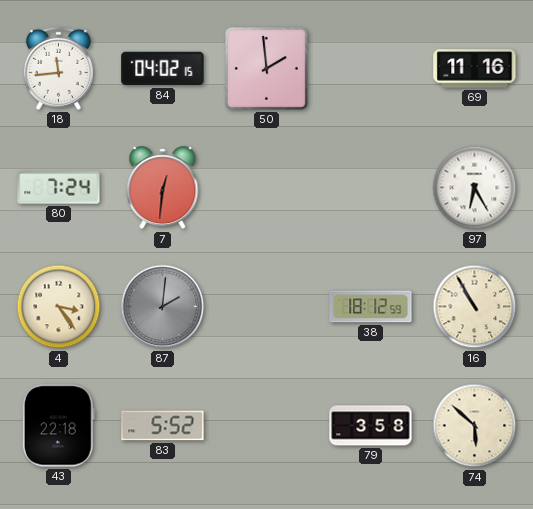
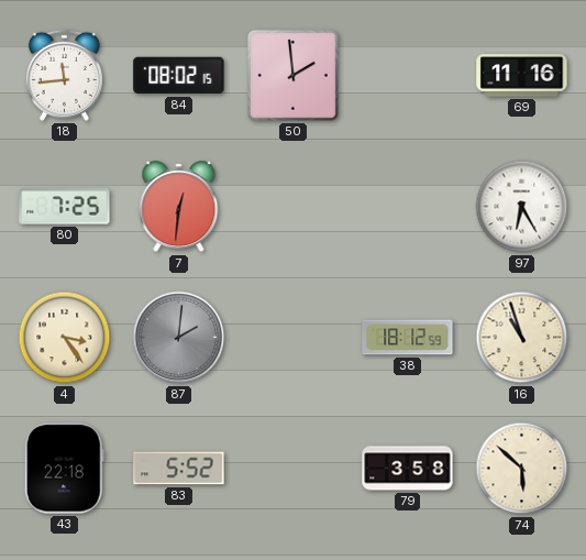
84: 04:02 -> 08:02
80: 7:24 -> 7:25
16: 10:55 -> 10:57
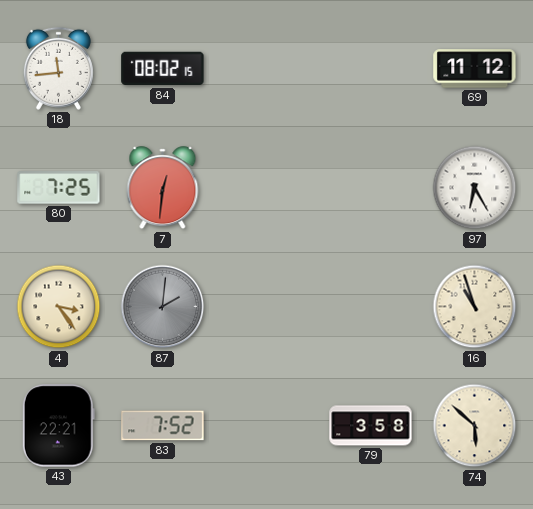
50: 1:59 -> none
69: 11:16 -> 11:12
38: 18:12 -> none
43: 22:18 -> 22:21
83: 5:52 -> 7:52
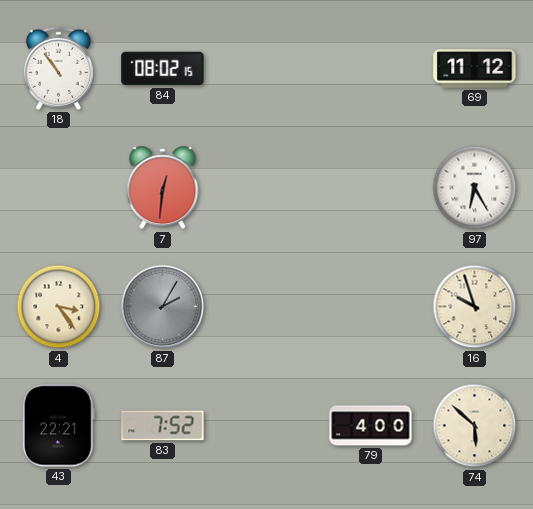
18: 11:44 -> 10:54
80: 7:25 -> none
87: 2:01 -> 2:05
16: 10:57 -> 9:57
79: 3:58 -> 4:00
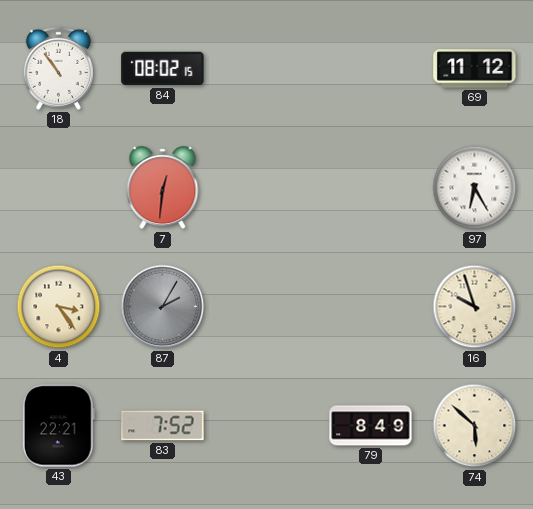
79: 4:00 -> 8:49
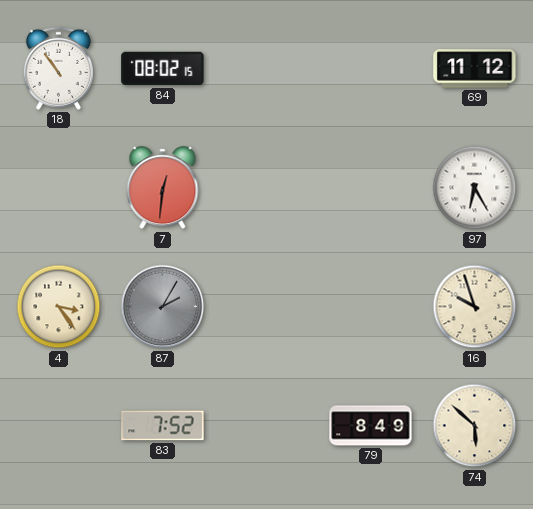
43: 22:21 -> none
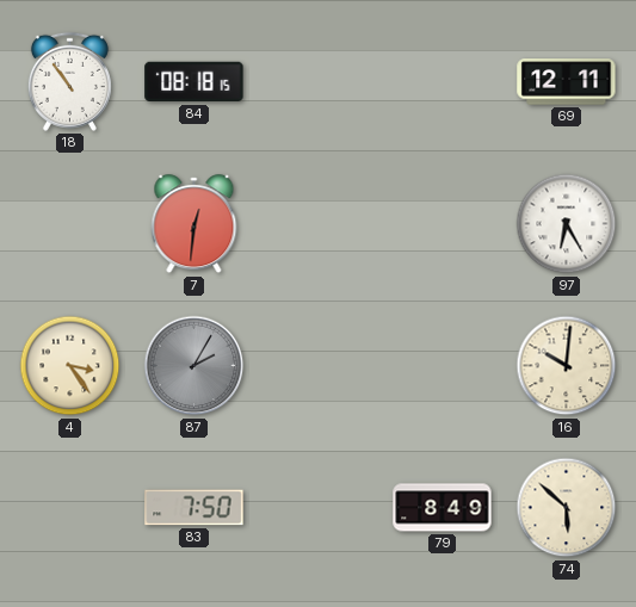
84: 08:02 -> 08:18
69: 11:12 -> 12:11
16: 9:57 -> 10:01
83: 7:52 -> 7:50
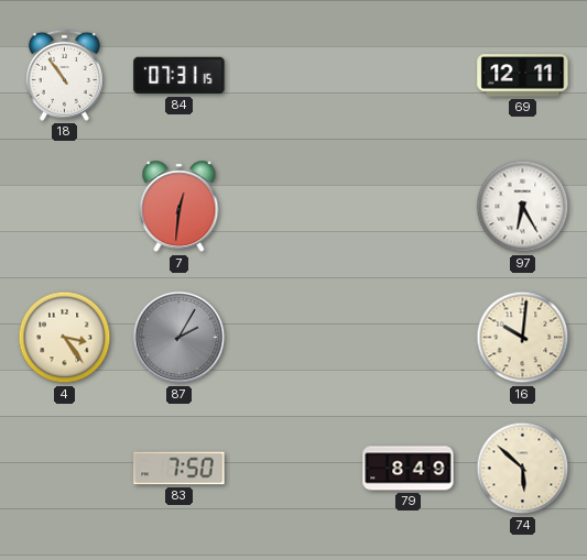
84: 08:18 -> 07:31
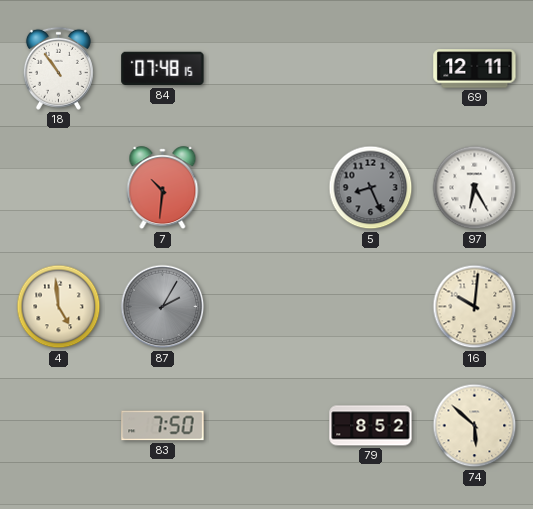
84: 07:31 -> 07:48
7: 12:31 -> 10:31
5: none -> 8:26
4: 3:24 -> 4:59
79: 8:49 -> 8:52
